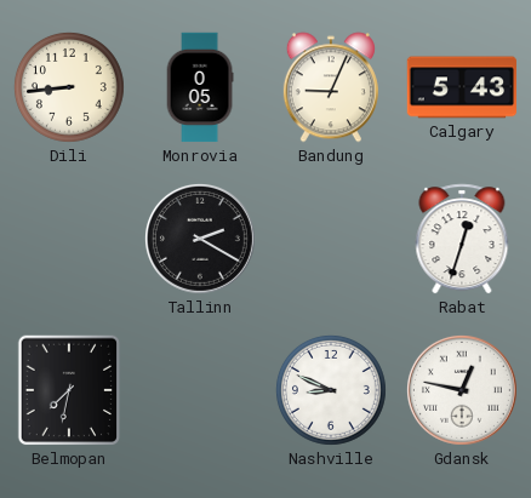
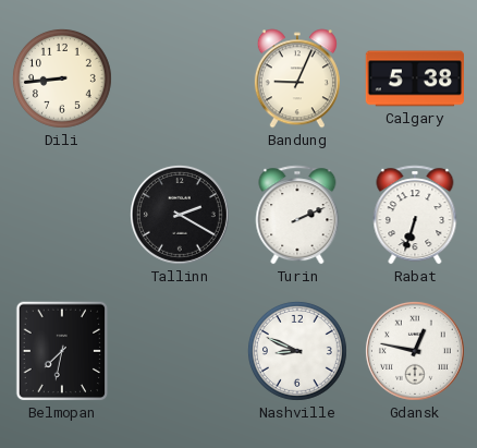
Monrovia: 0:05 -> none
Calgary: 5:43 -> 5:38
Turin: none -> 2:11
Rabat: 12:33 -> 6:33
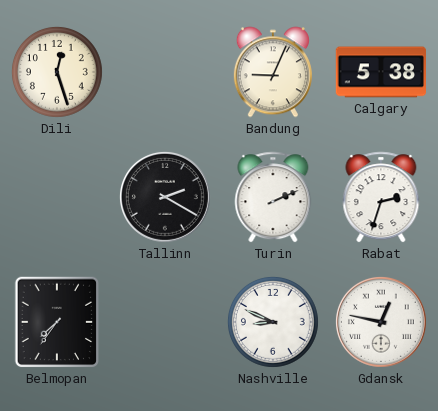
Dili: 8:44 -> 12:27
Rabat: 6:33 -> 2:33
Belmopan: 7:32 -> 7:36
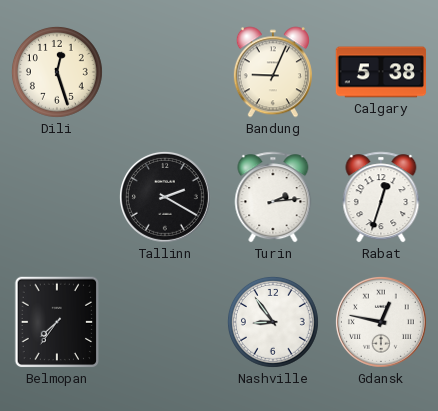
Turin: 2:11 -> 2:14
Rabat: 2:33 -> 12:33
Nashville: 8:49 -> 8:54
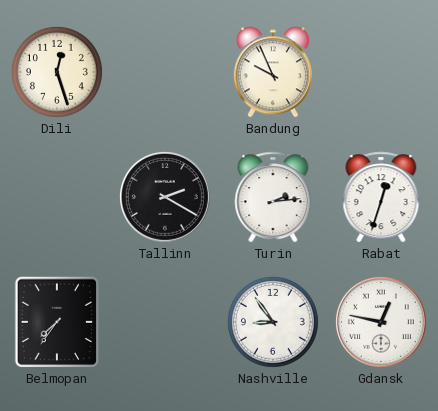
Bandung: 9:04 -> 9:56
Calgary: 5:38 -> none
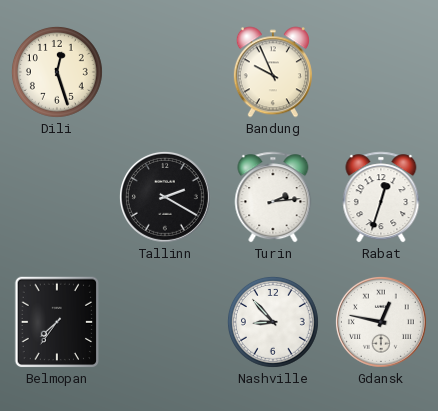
Nashville: 8:54 -> 8:53
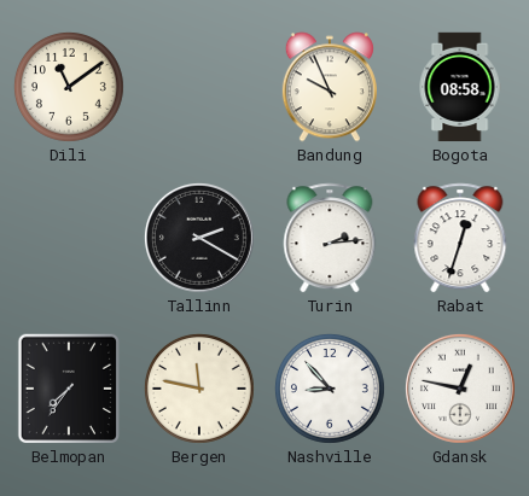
Dili: 12:27 -> 11:09
Bogota: none -> 08:58
Bergen: none -> 11:47
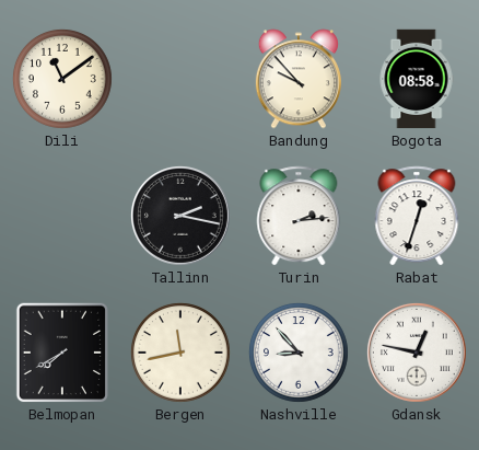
Bandung: 9:56 -> 9:53
Tallinn: 2:20 -> 2:17
Belmopan: 7:36 -> 7:40
Bergen: 11:47 -> 11:43
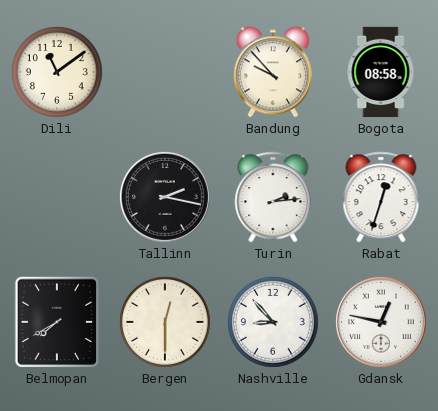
Bergen: 11:43 -> 12:30
